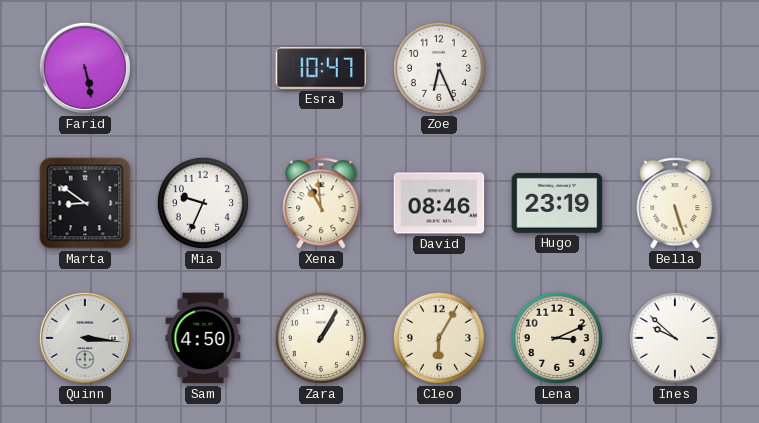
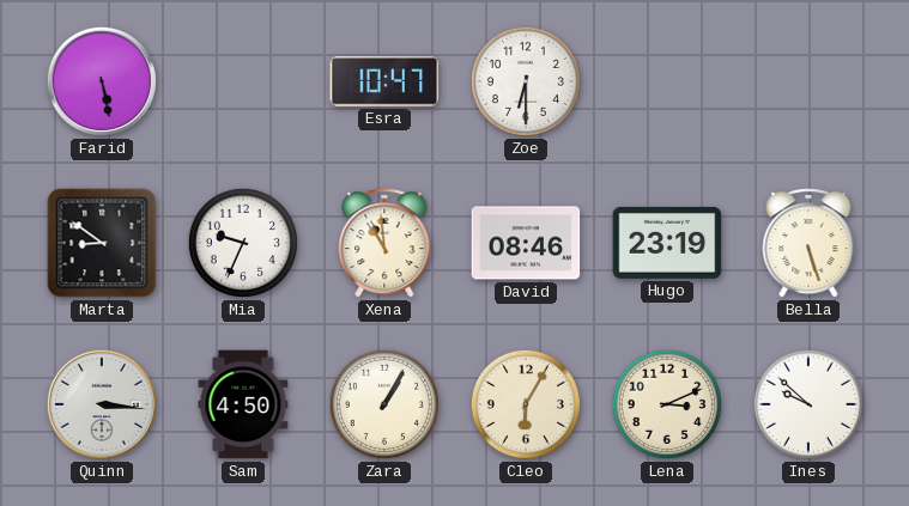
Zoe: 6:26 -> 6:30
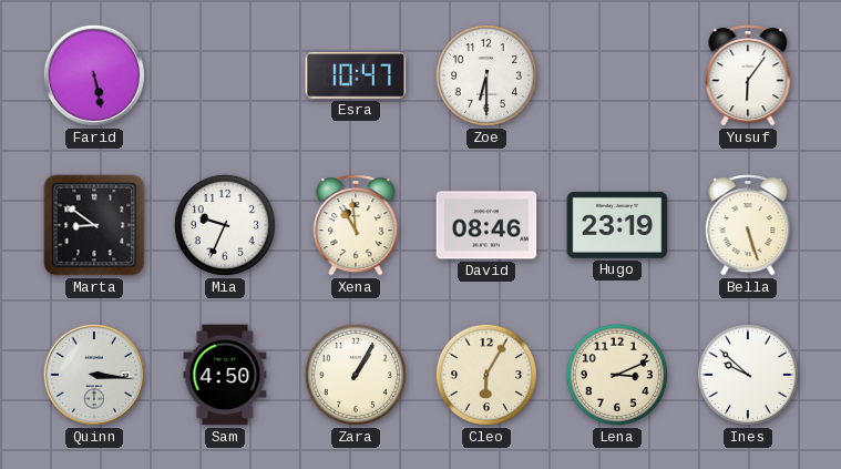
Yusuf: none -> 6:06
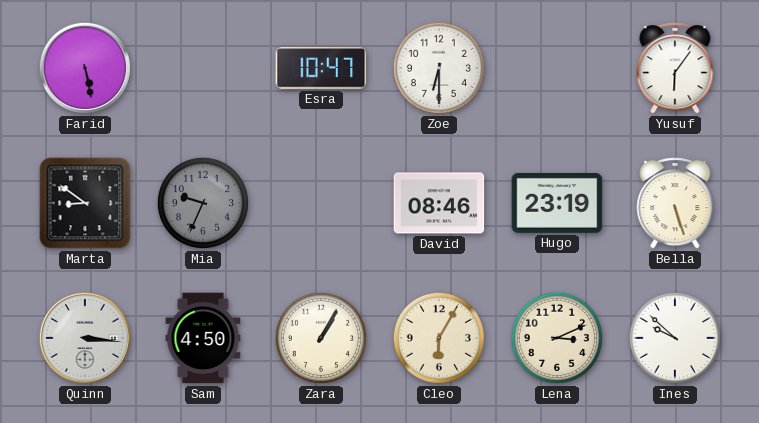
Mia dial: white -> grey
Xena: 10:59 -> none
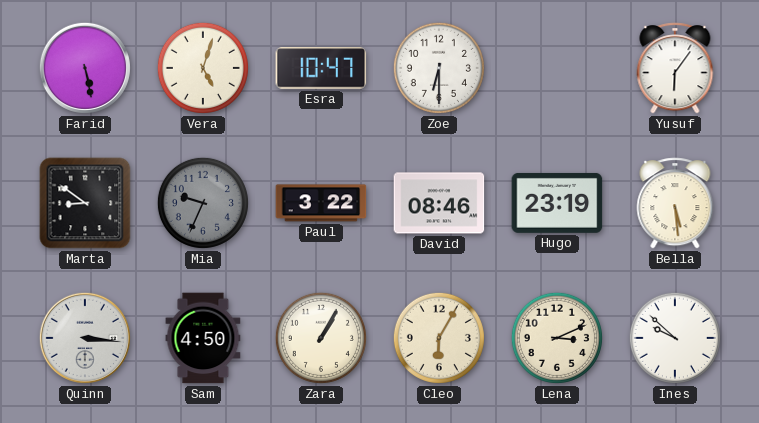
Vera: none -> 5:03
Paul: none -> 3:22
Bella: 5:27 -> 5:29
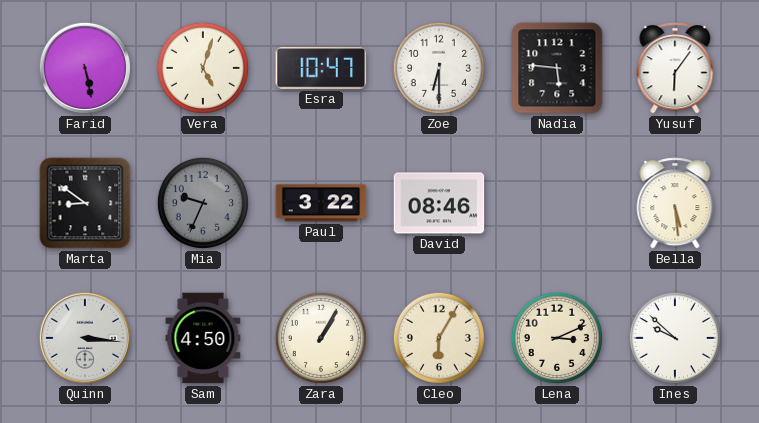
Nadia: none -> 5:46
Hugo: 23:19 -> none
